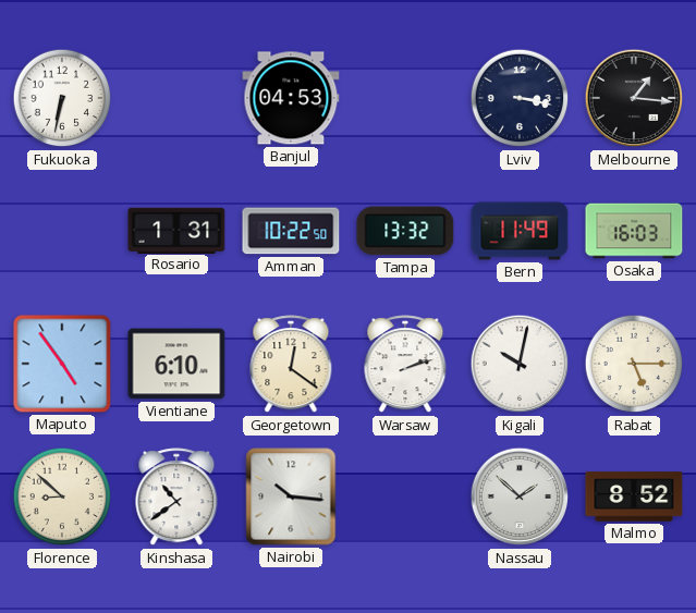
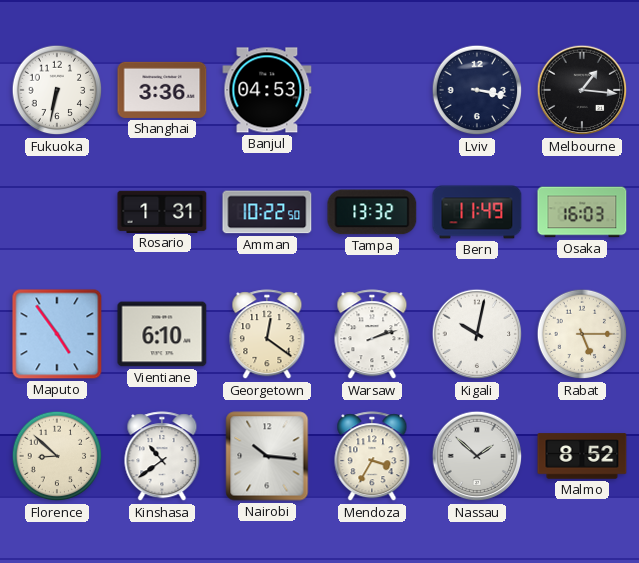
Shanghai: none -> 3:36
Mendoza: none -> 3:35
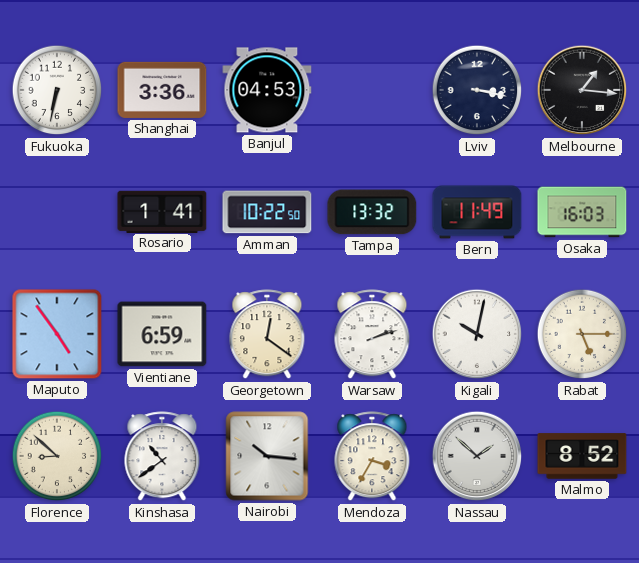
Rosario: 1:31 -> 1:41
Vientiane: 6:10 -> 6:59
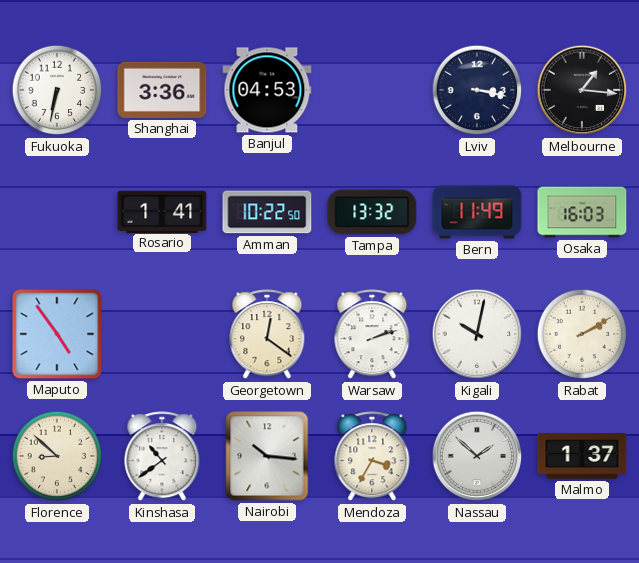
Vientiane: 6:59 -> none
Rabat: 5:15 -> 2:10
Malmo: 8:52 -> 1:37
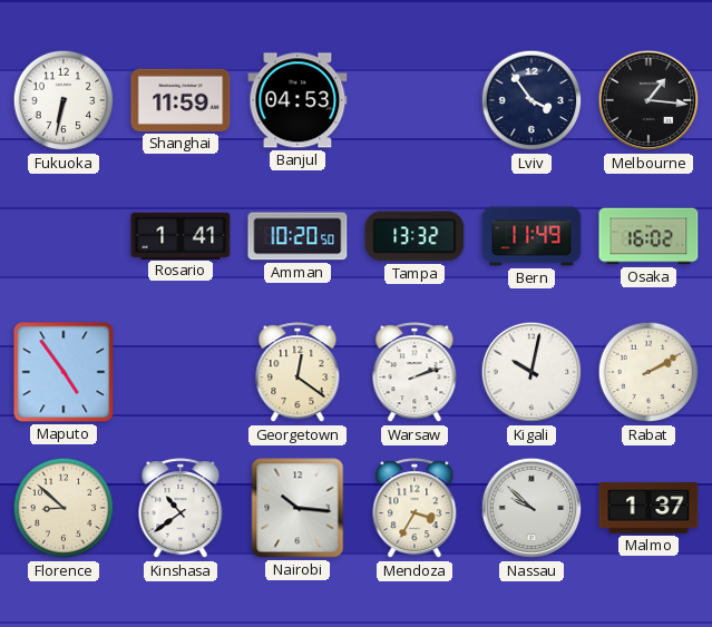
Shanghai: 3:36 -> 11:59
Lviv: 3:17 -> 3:54
Amman: 10:22 -> 10:20
Osaka: 16:03 -> 16:02
Nassau: 1:52 -> 9:52
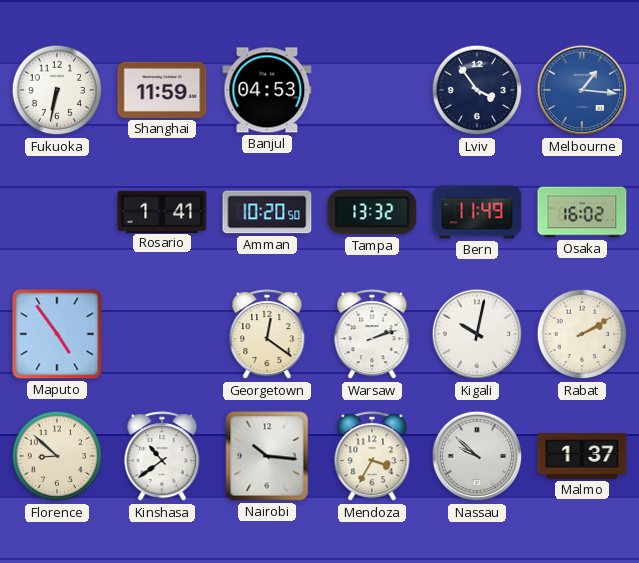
Melbourne dial: black -> blue
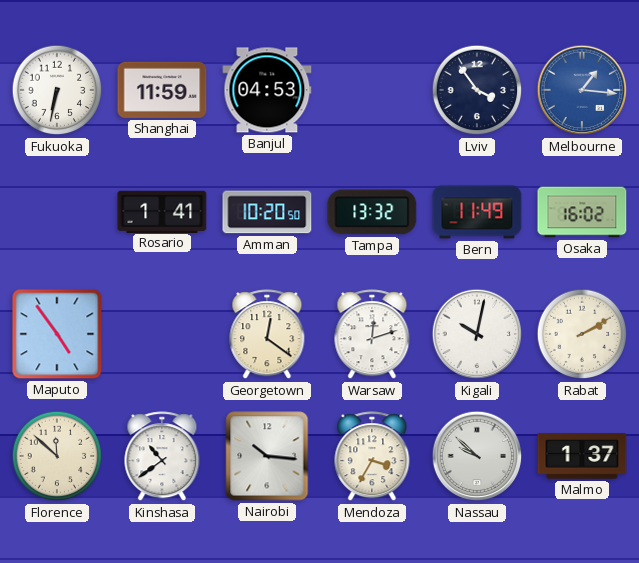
Warsaw: 2:12 -> 12:12
Florence: 8:52 -> 11:52
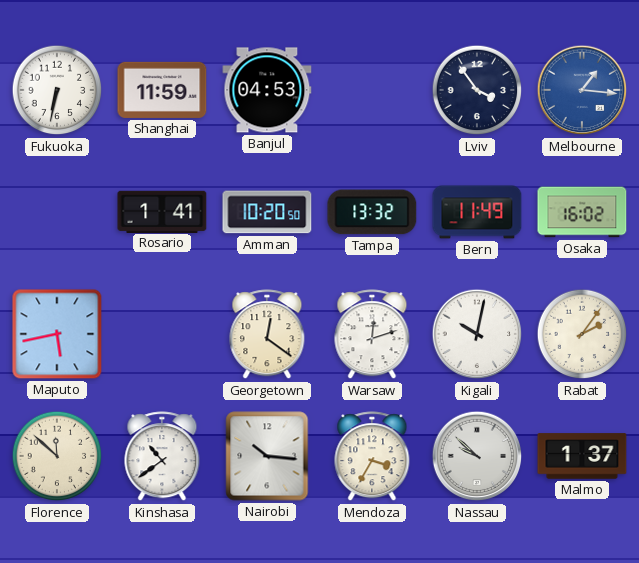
Maputo: 4:54 -> 5:43
Rabat: 2:10 -> 2:06
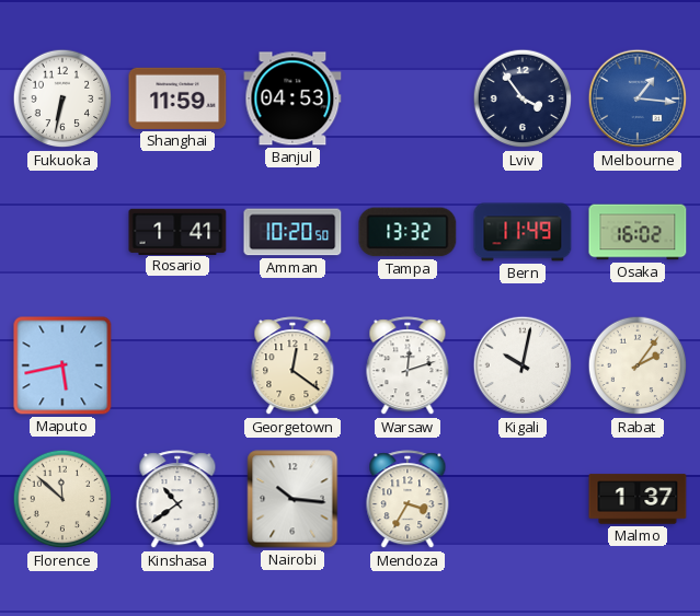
Nassau: 9:52 -> none
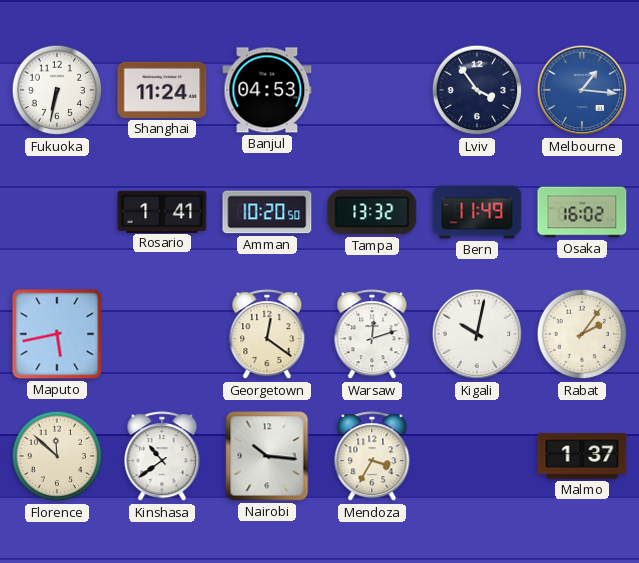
Shanghai: 11:59 -> 11:24
